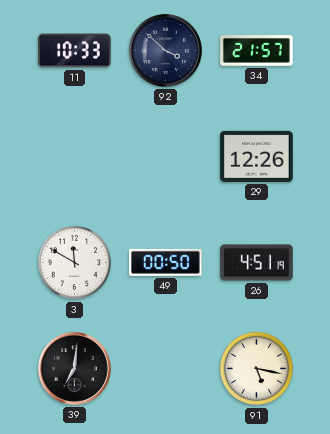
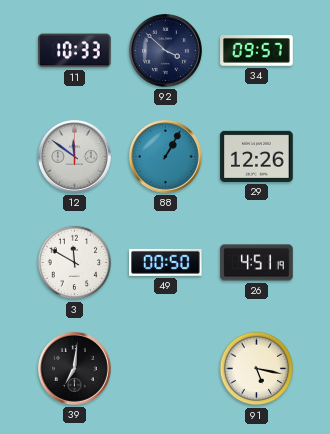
34: 21:57 -> 09:57
12: none -> 11:51
88: none -> 1:05
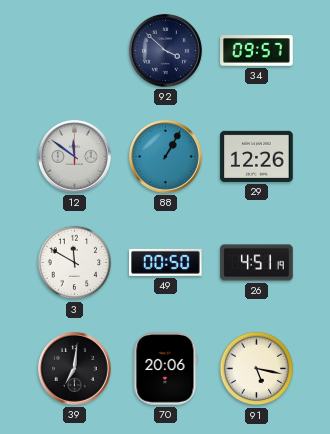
11: 10:33 -> none
70: none -> 20:06
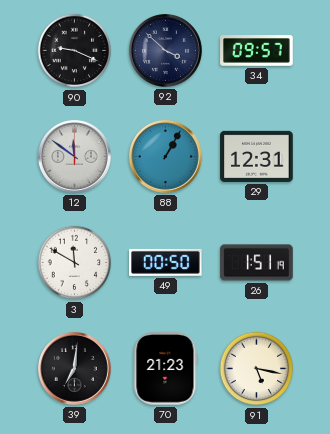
90: none -> 9:19
29: 12:26 -> 12:31
26: 4:51 -> 1:51
70: 20:06 -> 21:23
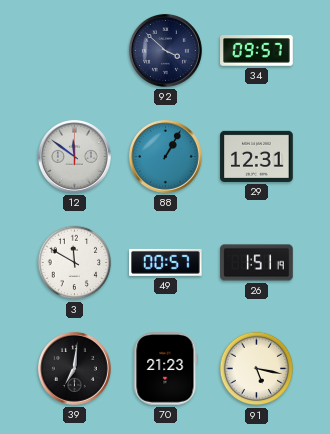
90: 9:19 -> none
49: 00:50 -> 00:57
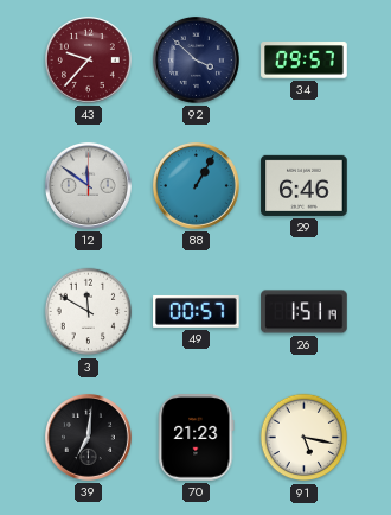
43: none -> 9:37
29: 12:31 -> 6:46
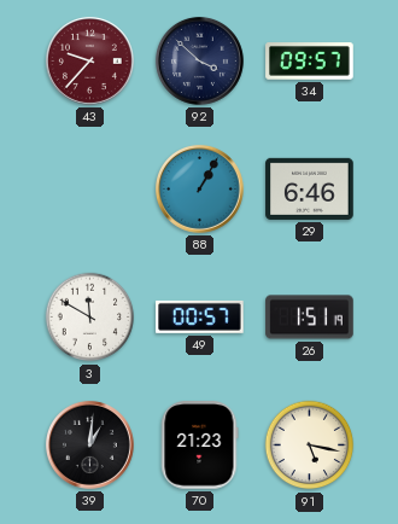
12: 11:51 -> none
39: 7:01 -> 1:01
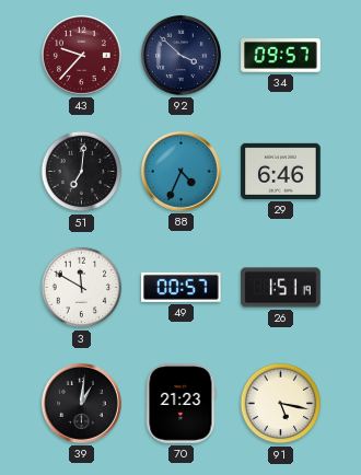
51: none -> 7:01
88: 1:05 -> 4:34
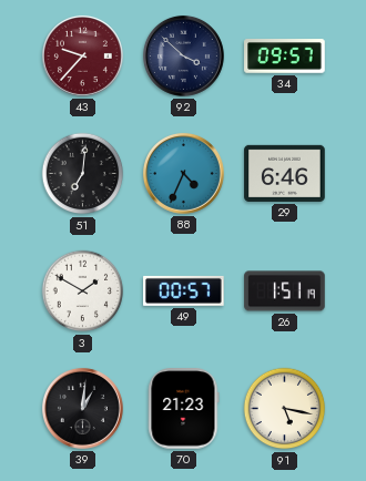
3: 11:50 -> 1:50
